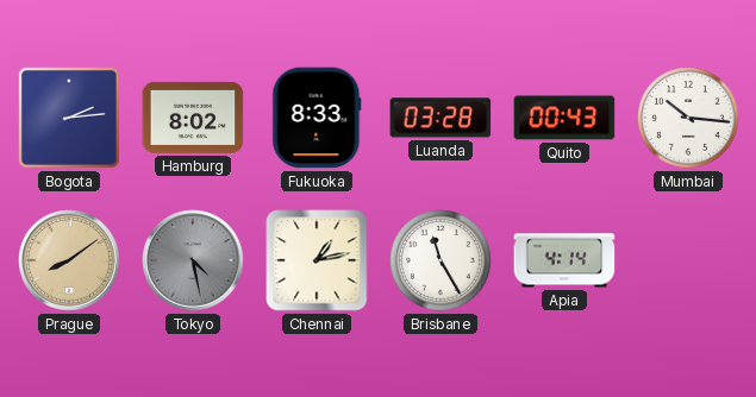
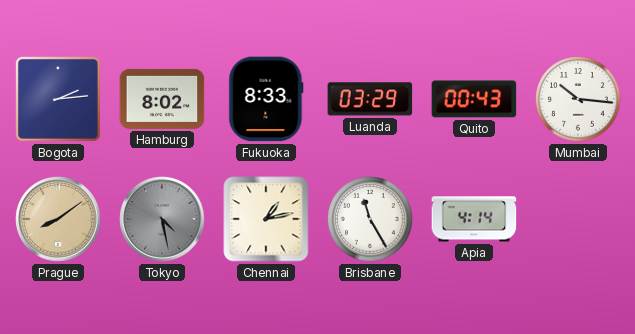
Luanda: 03:28 -> 03:29
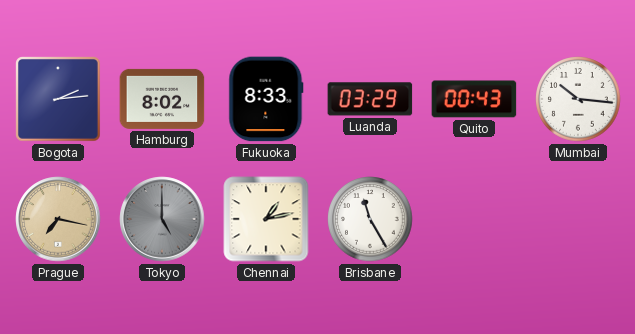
Prague: 8:09 -> 7:17
Tokyo: 4:28 -> 5:00
Apia: 4:14 -> none
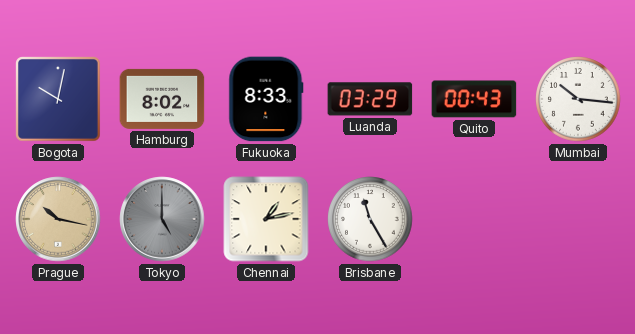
Bogota: 2:14 -> 10:02
Prague: 7:17 -> 10:17
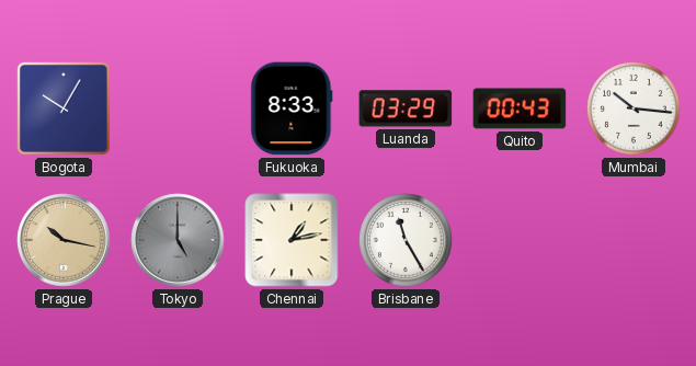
Bogota: 10:02 -> 10:05
Hamburg: 8:02 -> none
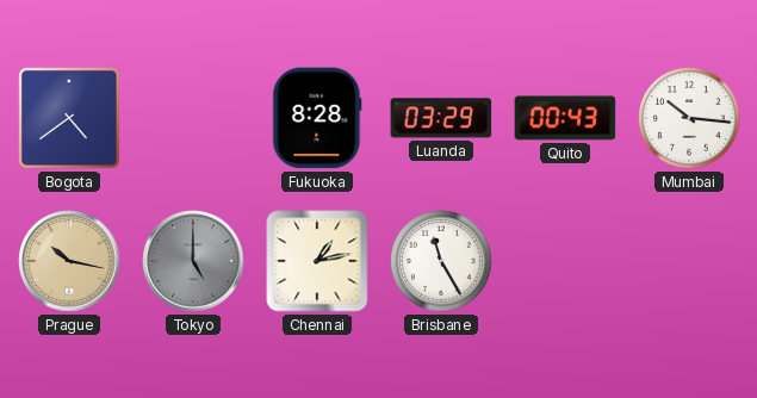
Bogota: 10:05 -> 4:39
Fukuoka: 8:33 -> 8:28
